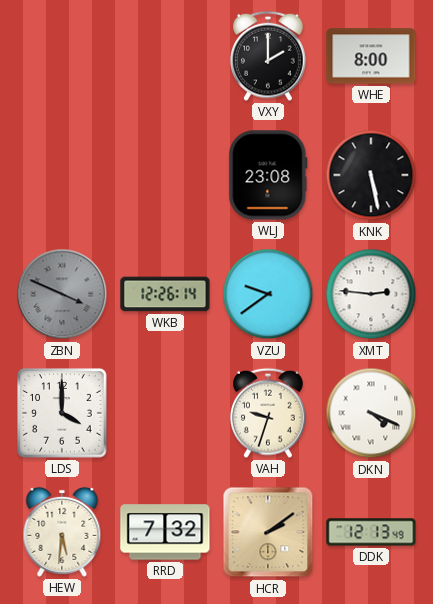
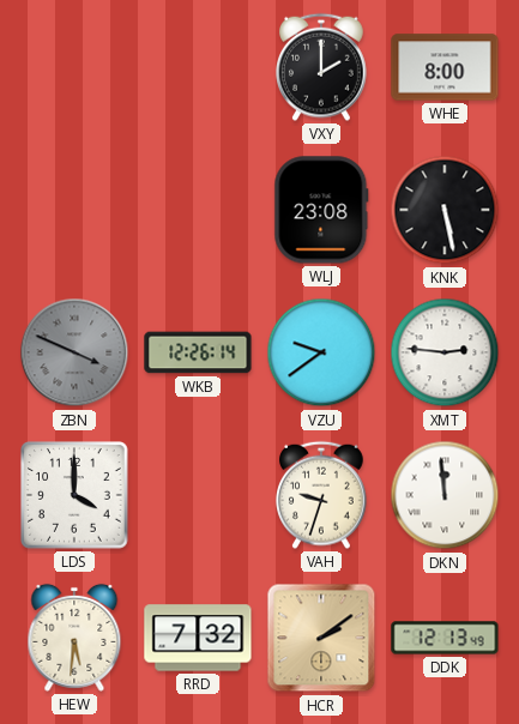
DKN: 4:19 -> 11:59
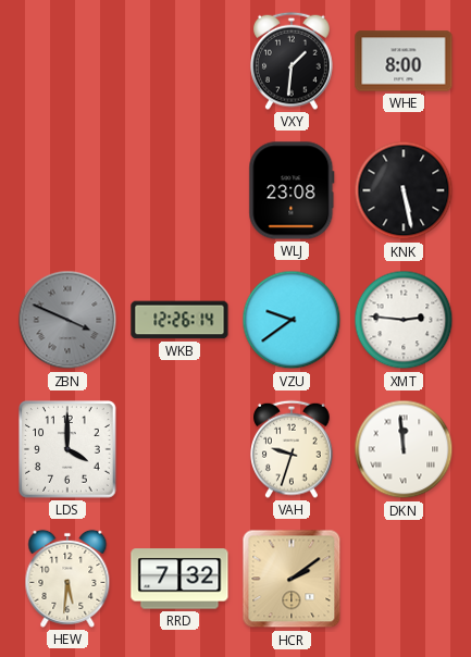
VXY: 2:00 -> 1:31
DDK: 12:13 -> none
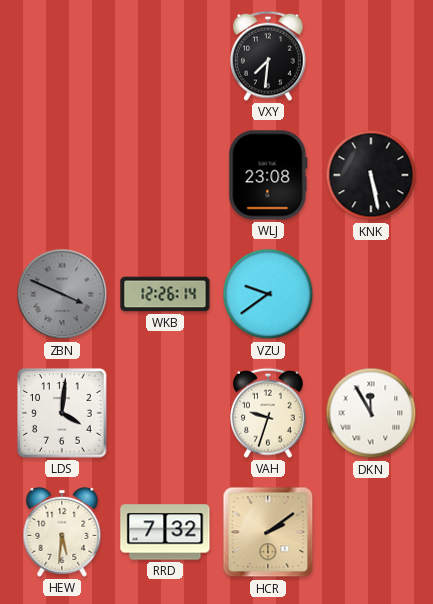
VXY: 1:31 -> 7:31
WHE: 8:00 -> none
XMT: 2:46 -> none
LDS: 4:00 -> 4:01
DKN: 11:59 -> 11:55
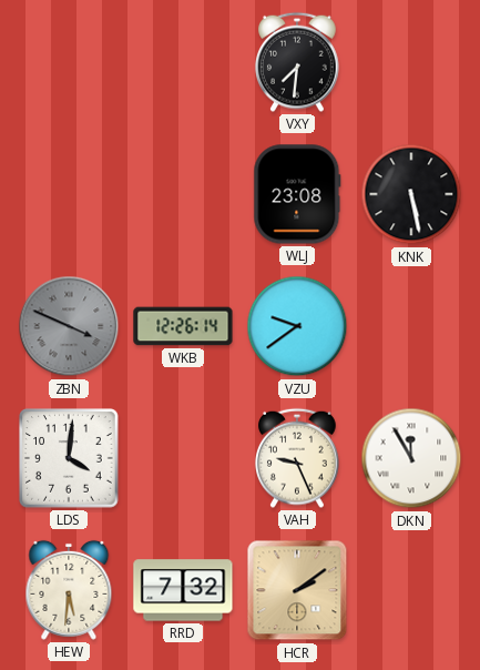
VAH: 9:33 -> 9:26
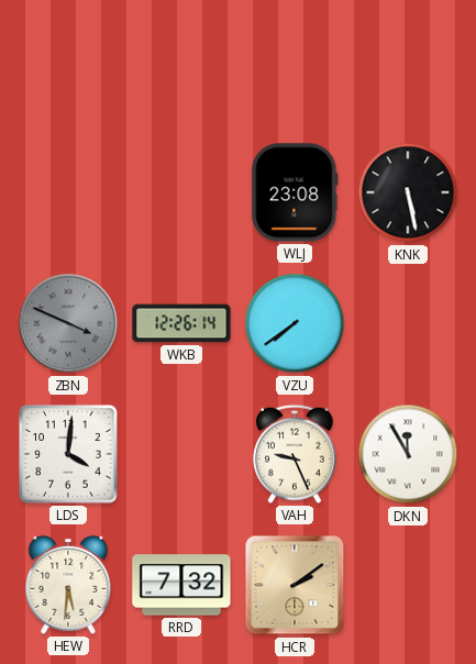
VXY: 7:31 -> none
VZU: 9:39 -> 7:39
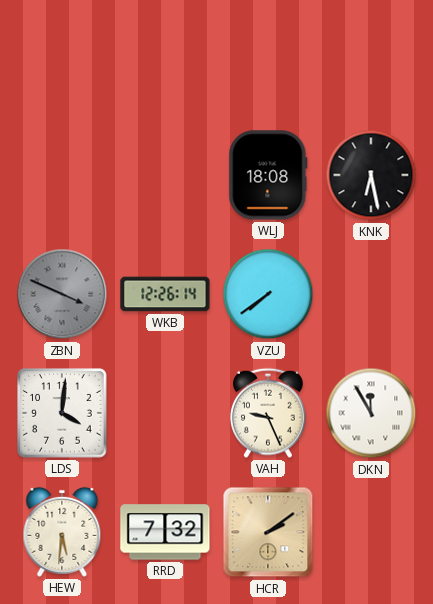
WLJ: 23:08 -> 18:08
KNK: 5:28 -> 6:28
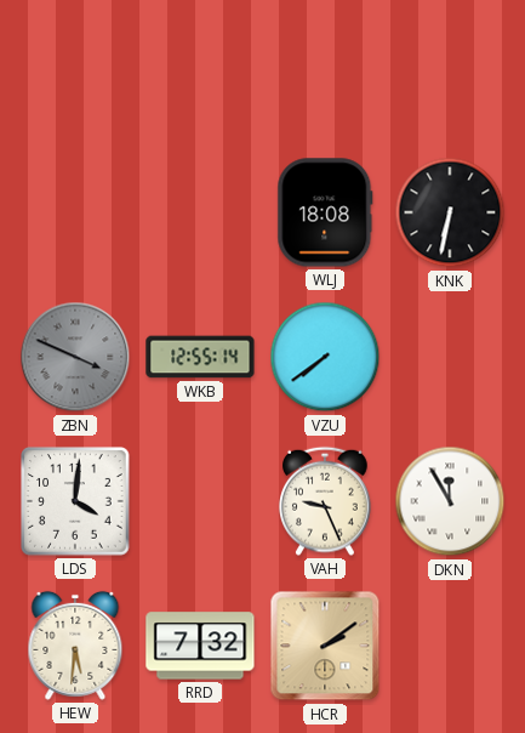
KNK: 6:28 -> 6:32
WKB: 12:26 -> 12:55
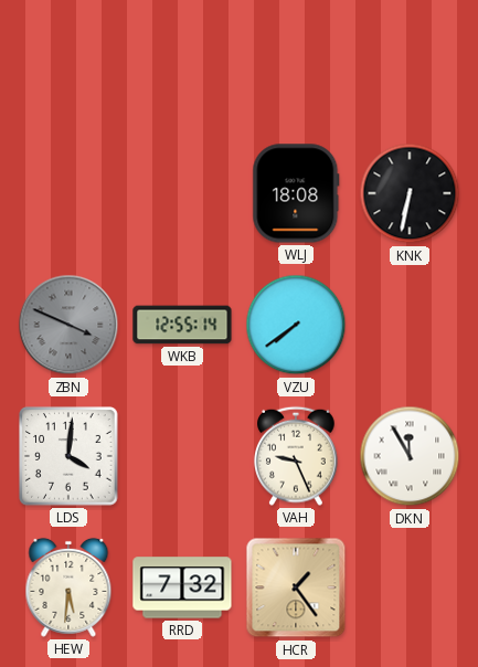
HCR: 2:09 -> 1:24
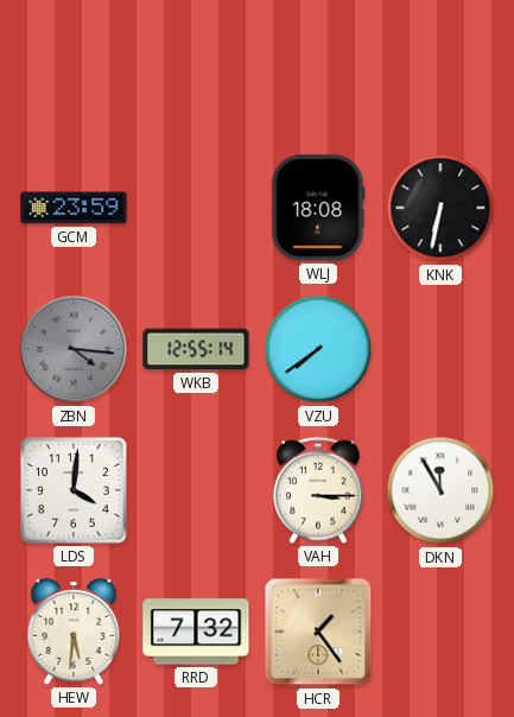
GCM: none -> 23:59
ZBN: 3:49 -> 4:16
VAH: 9:26 -> 3:15
